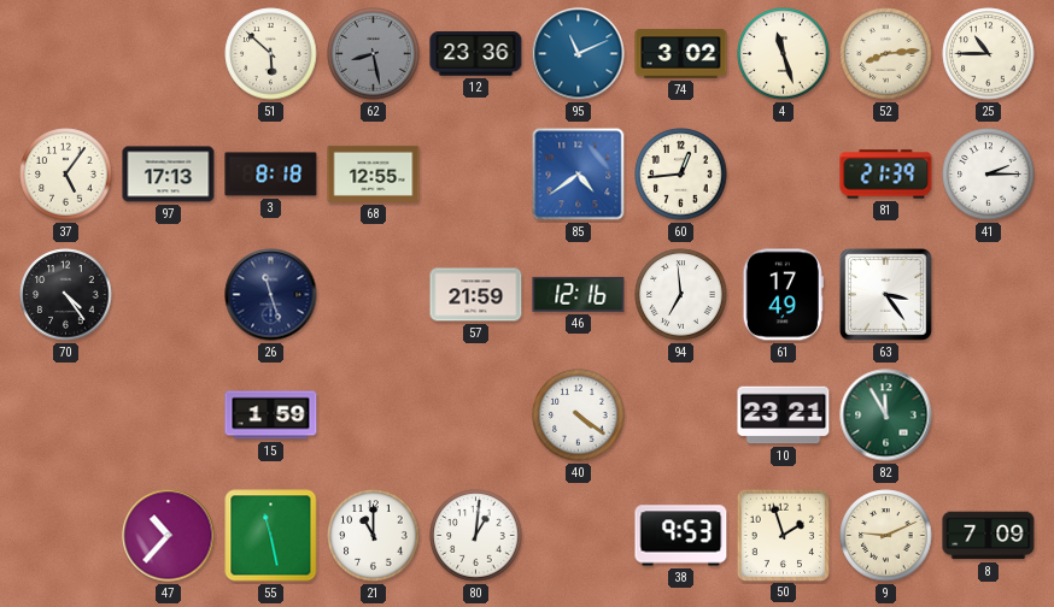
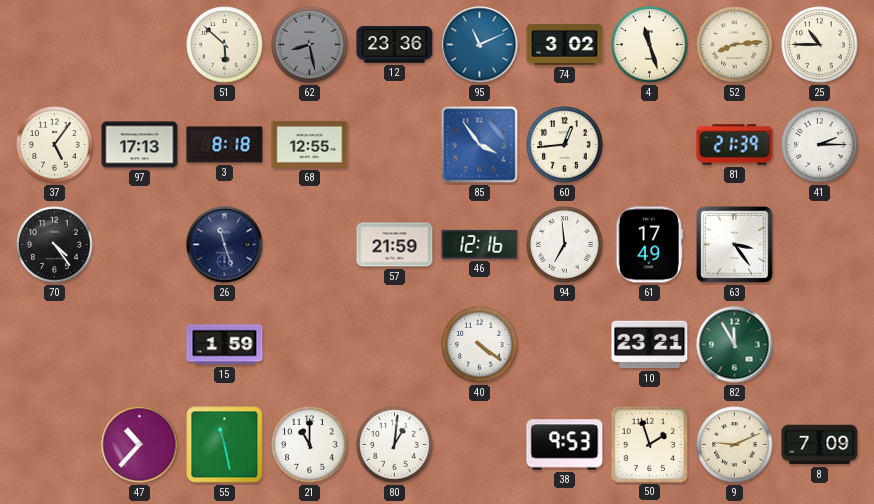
85: 4:39 -> 3:54
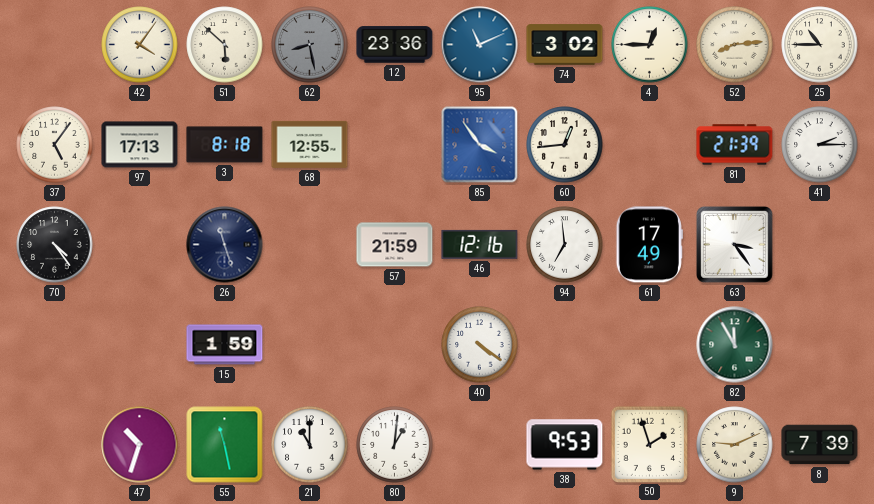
42: none -> 4:06
4: 11:27 -> 12:45
10: 23:21 -> none
47: 10:37 -> 10:33
8: 7:09 -> 7:39
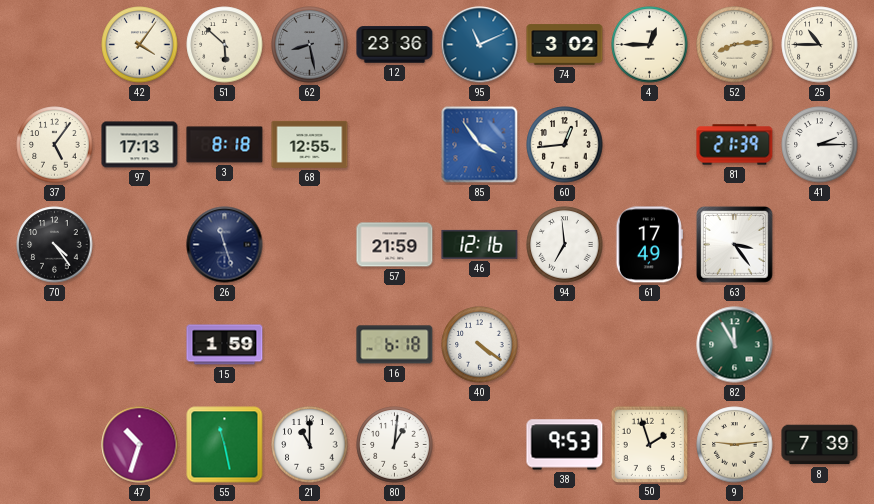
16: none -> 6:18
9: 9:11 -> 9:14
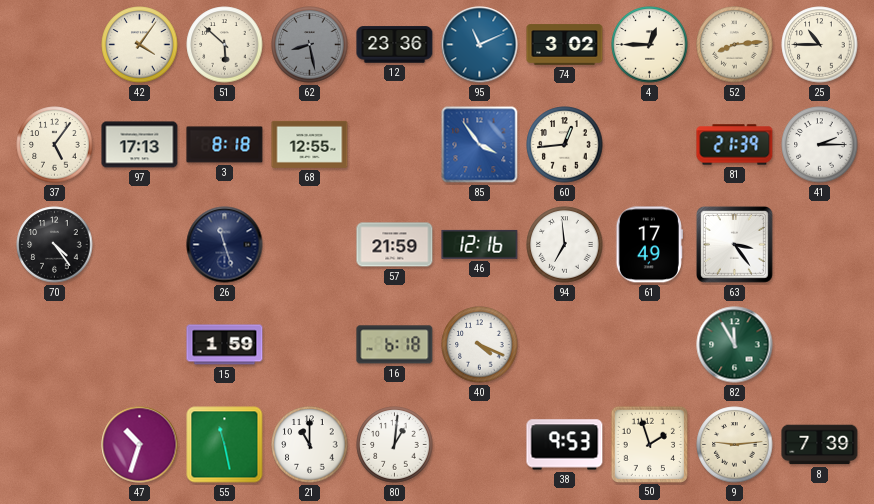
40: 4:21 -> 4:19
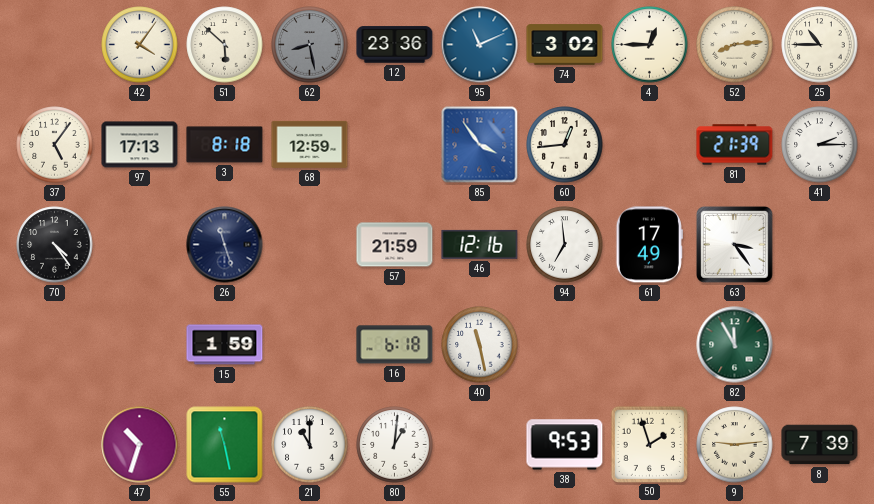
68: 12:55 -> 12:59
40: 4:19 -> 11:28
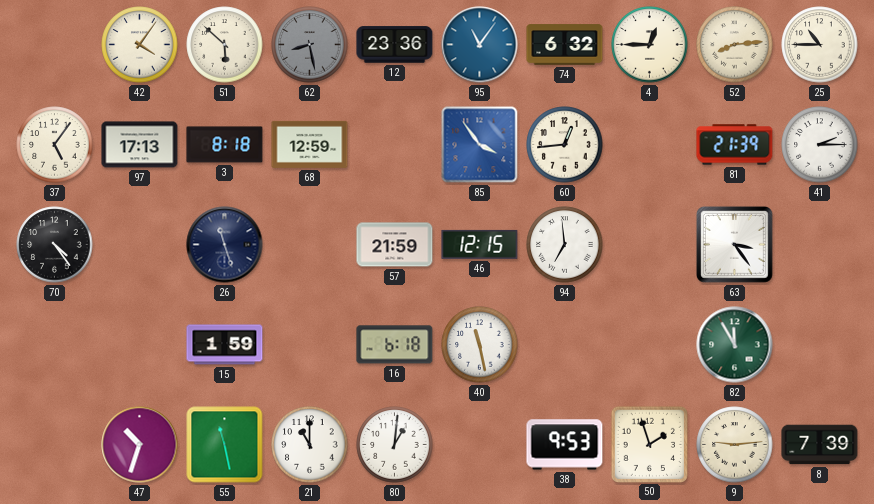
95: 11:11 -> 11:06
74: 3:02 -> 6:32
46: 12:16 -> 12:15
61: 17:49 -> none
